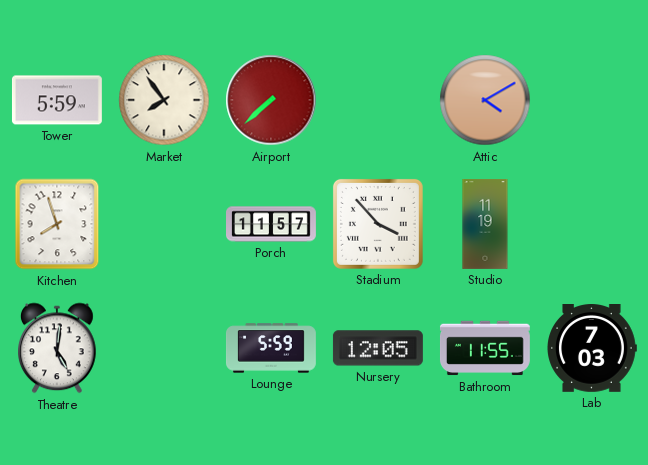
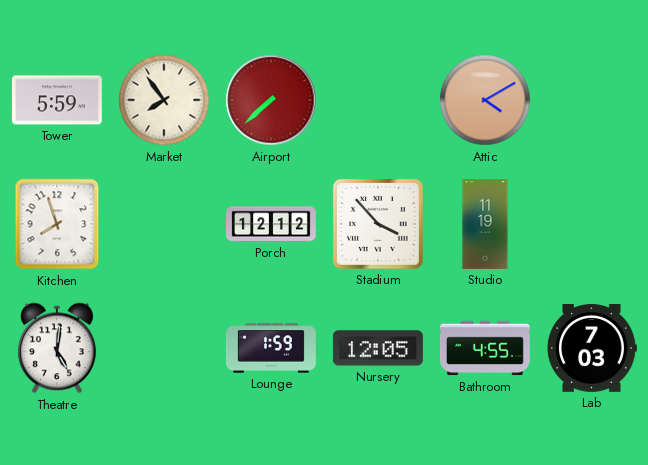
Porch: 11:57 -> 12:12
Lounge: 5:59 -> 1:59
Bathroom: 11:55 -> 4:55
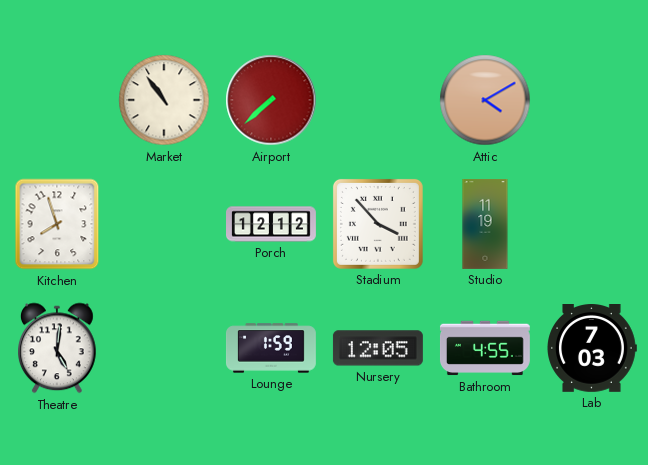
Tower: 5:59 -> none
Market: 7:54 -> 10:54
